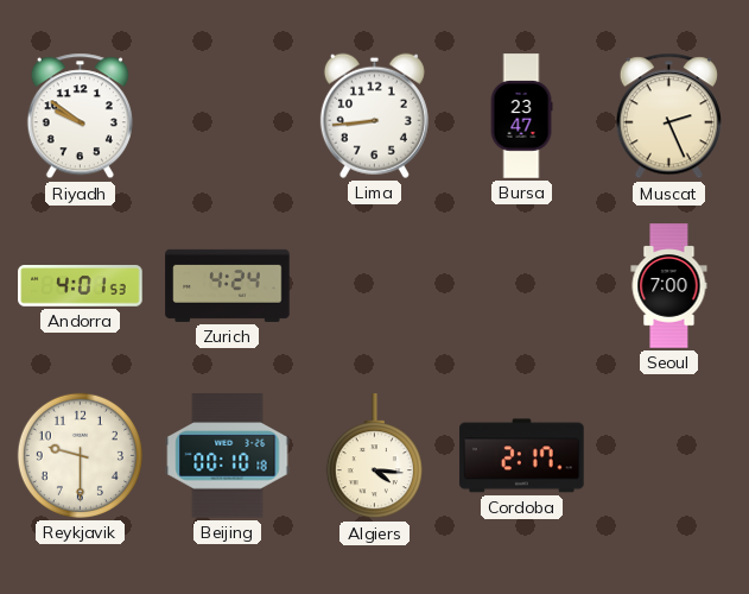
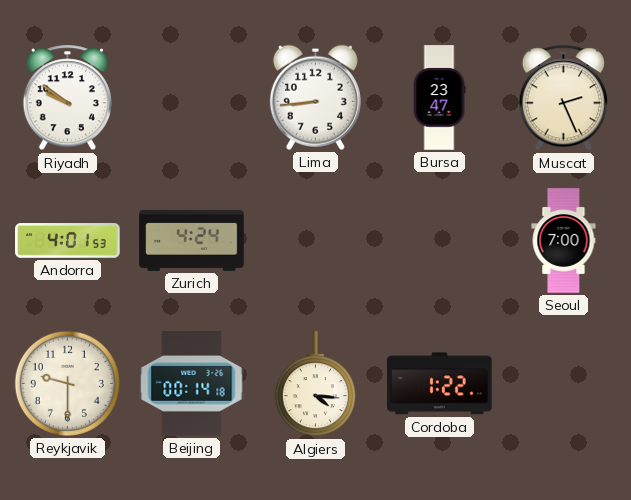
Beijing: 00:10 -> 00:14
Cordoba: 2:17 -> 1:22
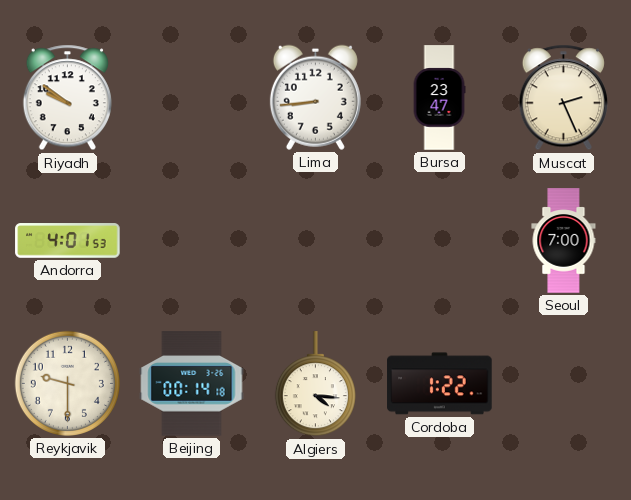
Zurich: 4:24 -> none
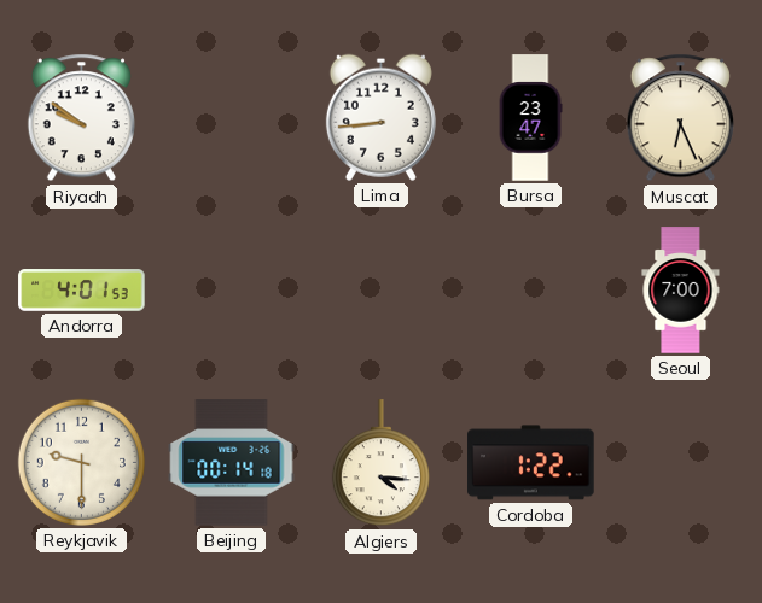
Muscat: 2:26 -> 6:26
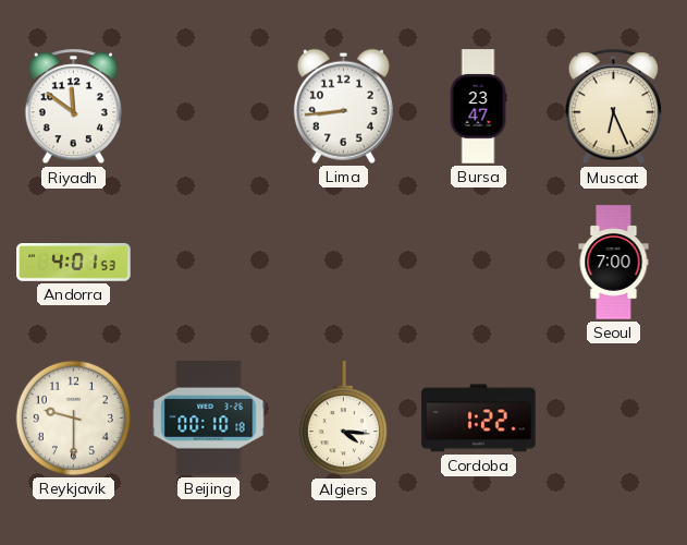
Riyadh: 9:51 -> 11:51
Beijing: 00:14 -> 00:10
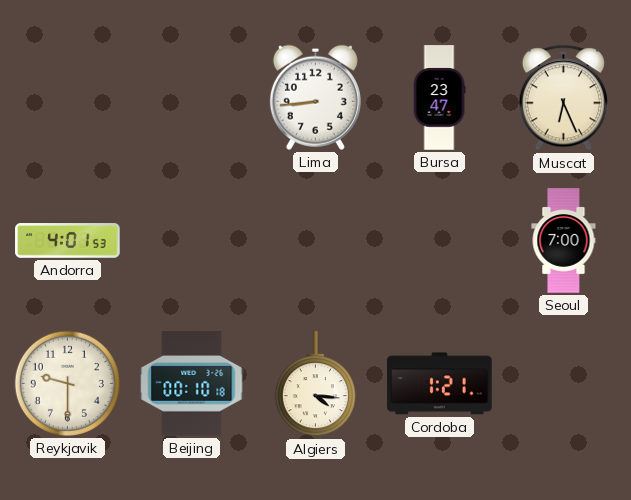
Riyadh: 11:51 -> none
Cordoba: 1:22 -> 1:21
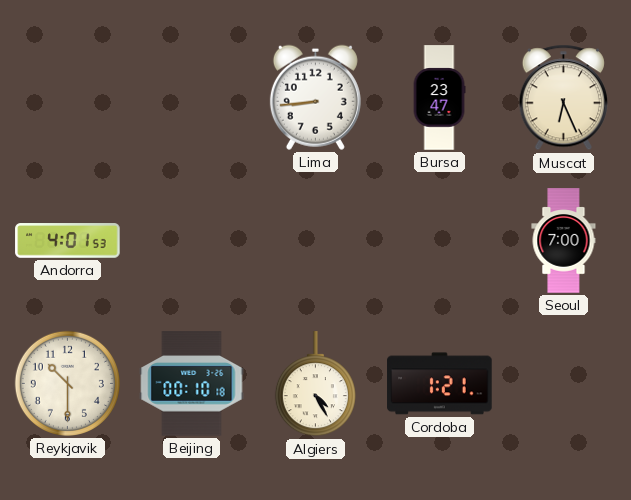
Reykjavik: 9:30 -> 10:30
Algiers: 4:16 -> 4:25
